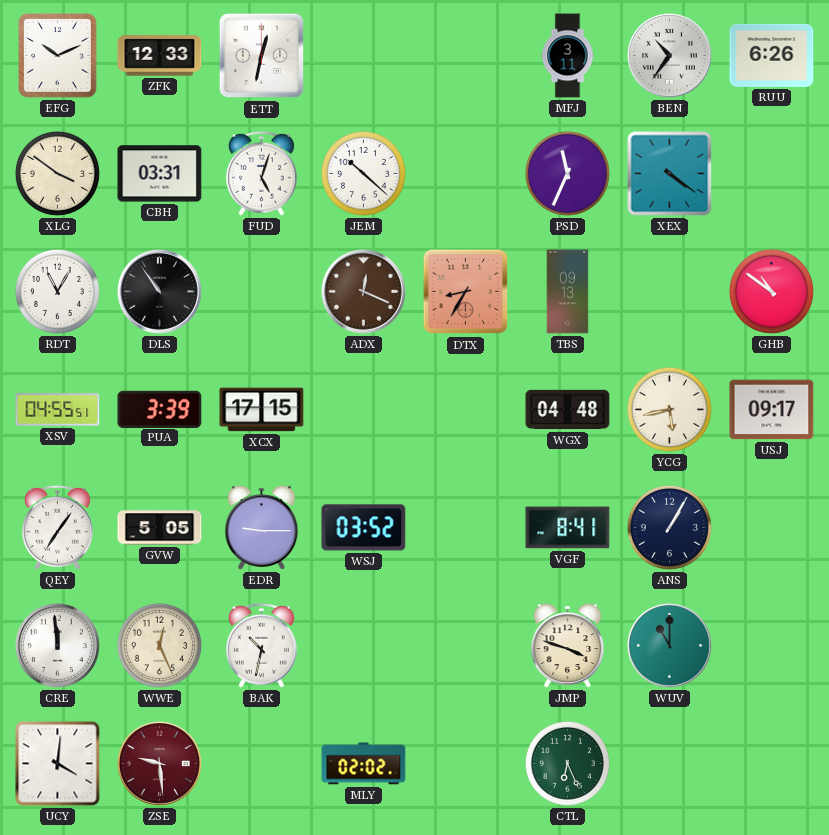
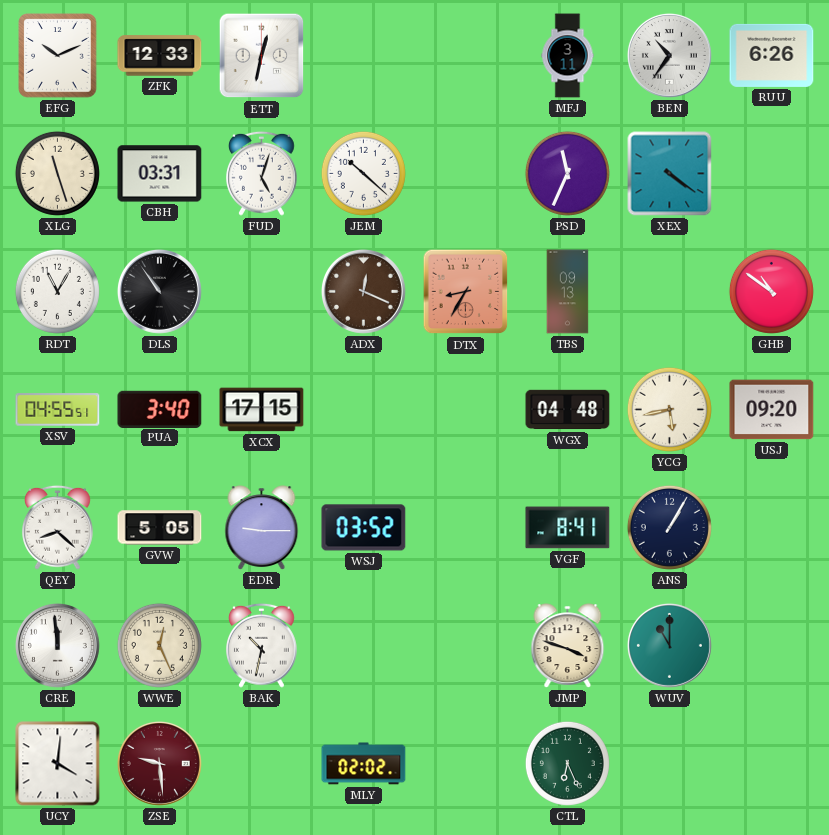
XLG: 3:51 -> 11:27
PUA: 3:39 -> 3:40
USJ: 09:17 -> 09:20
QEY: 7:06 -> 8:22
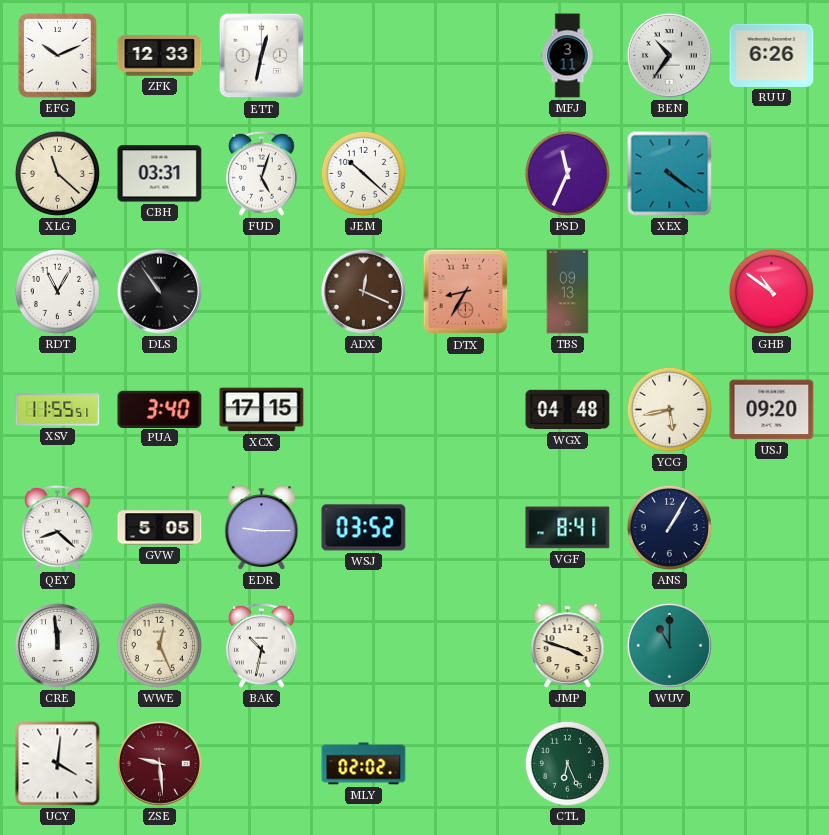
XLG: 11:27 -> 11:22
XSV: 04:55 -> 11:55
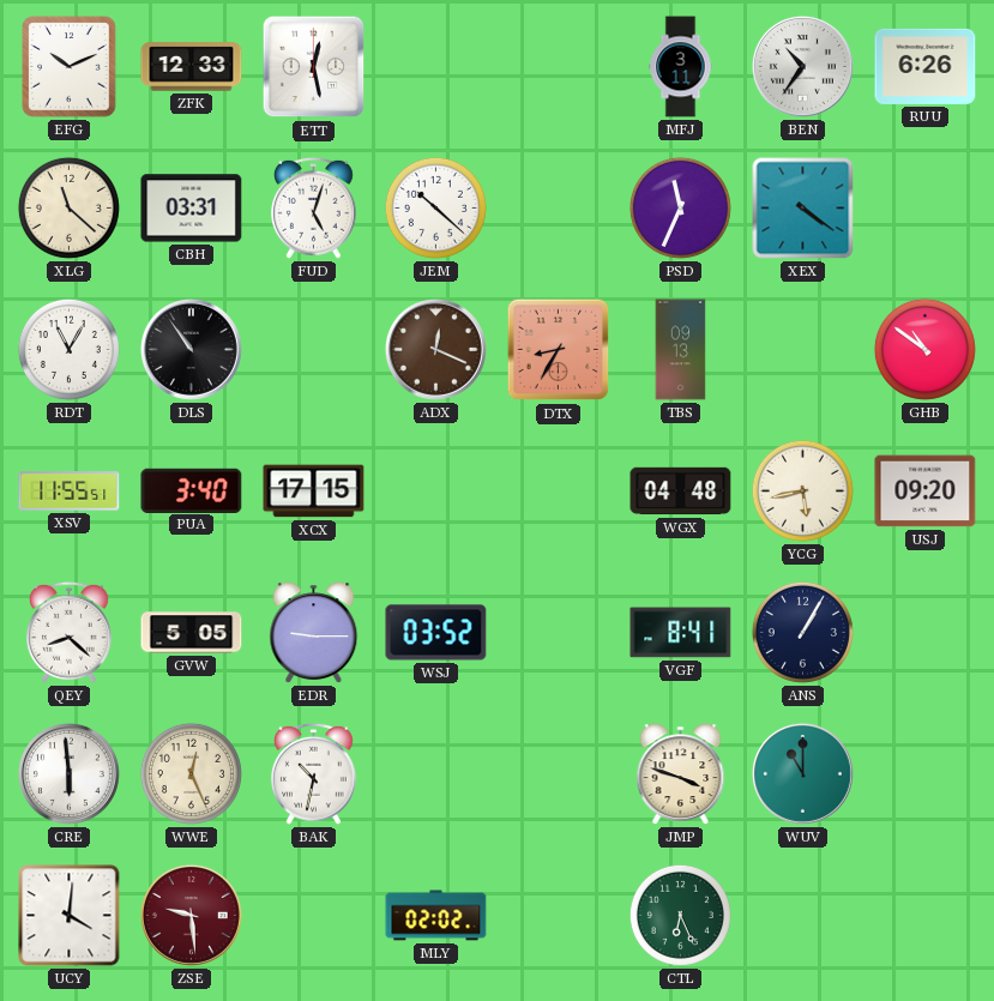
ETT: 12:32 -> 12:28
CRE: 11:59 -> 5:59
